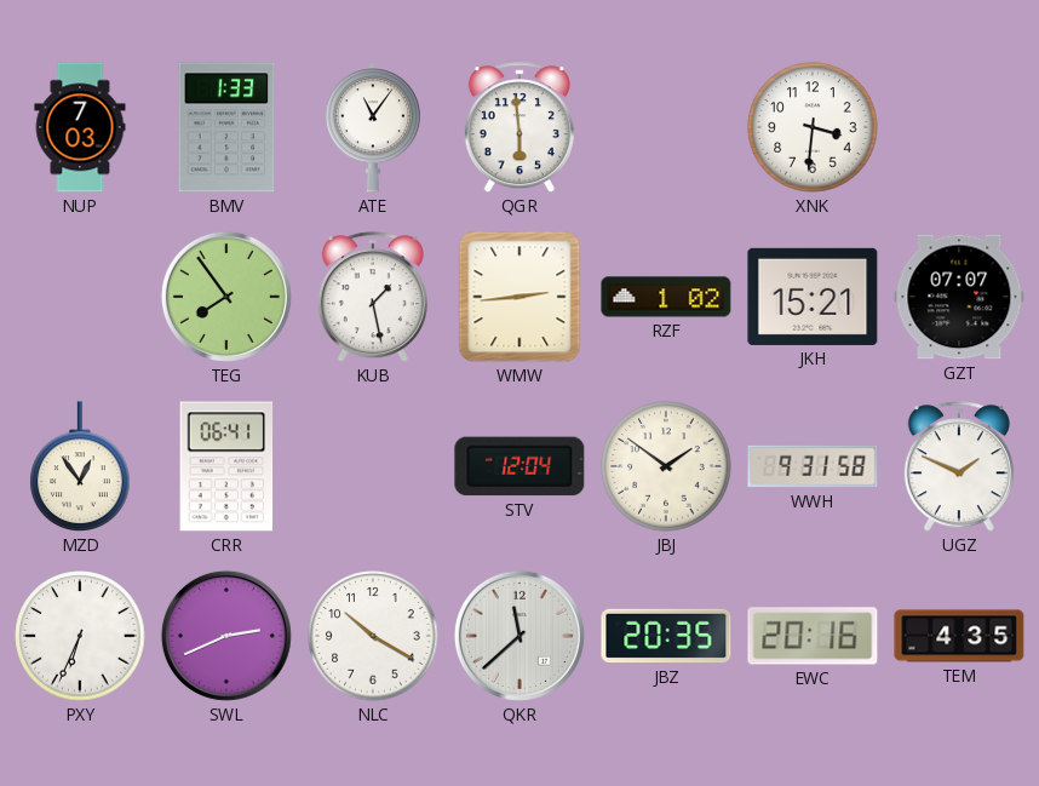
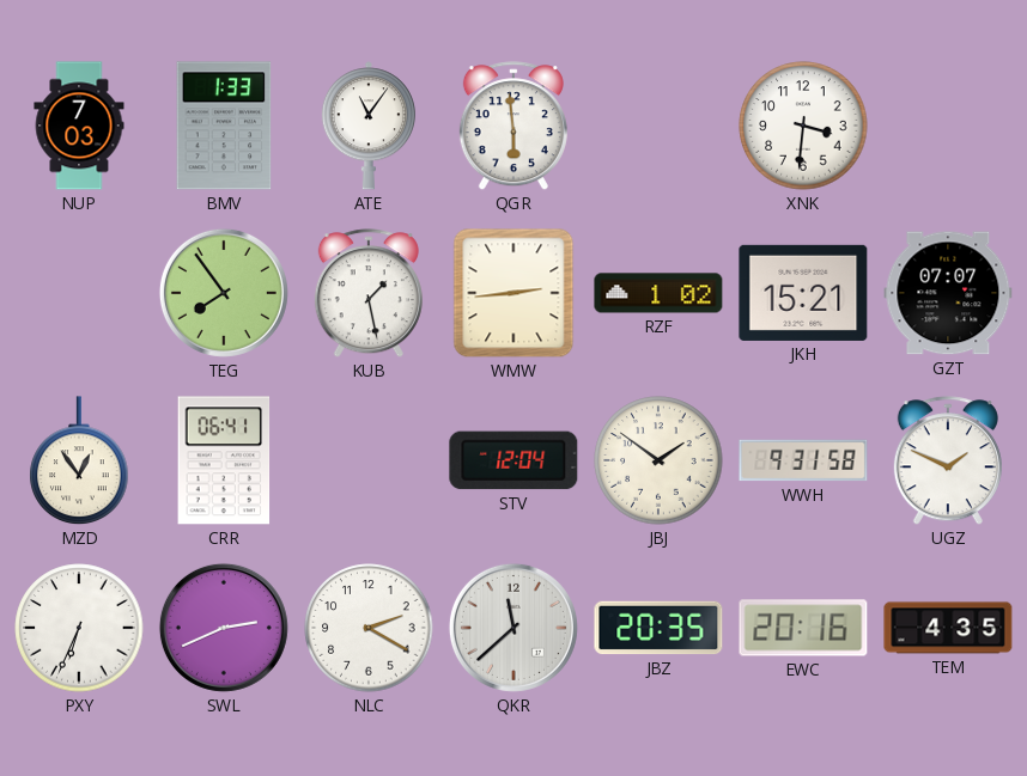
NLC: 10:20 -> 2:20
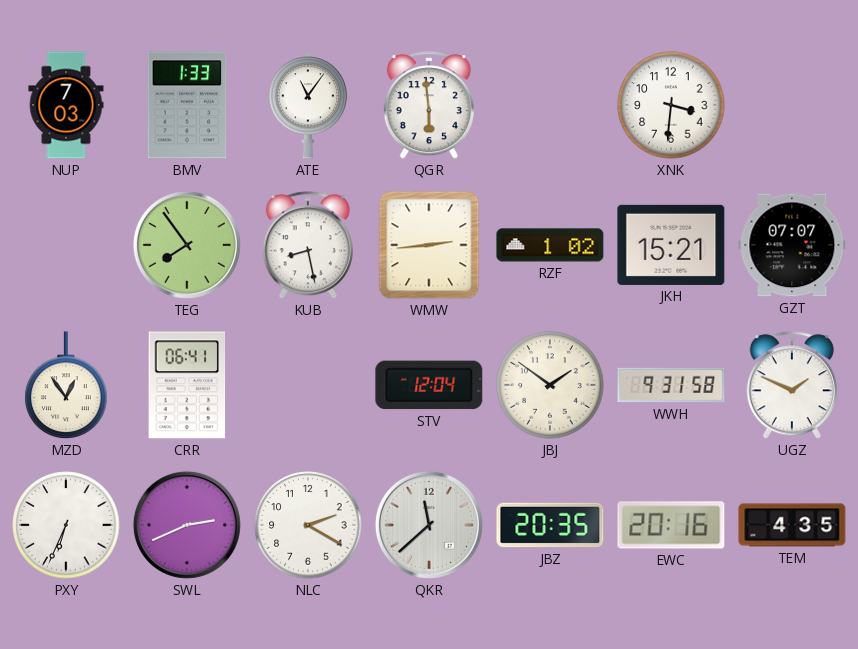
KUB: 1:28 -> 8:28
